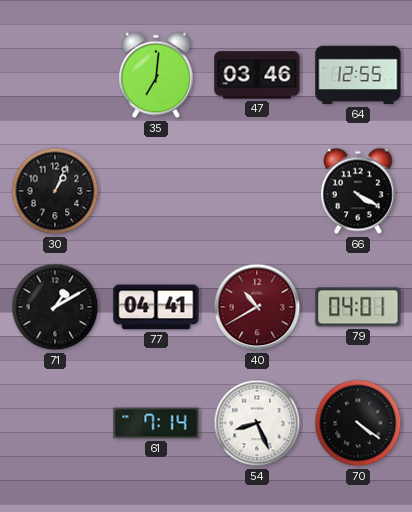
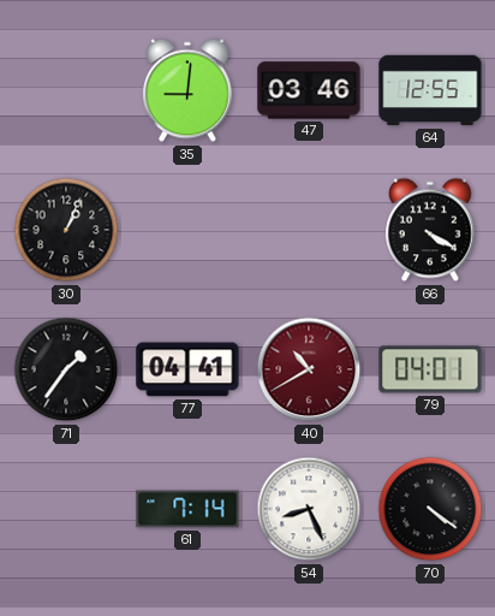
35: 7:01 -> 9:01
71: 1:10 -> 1:36
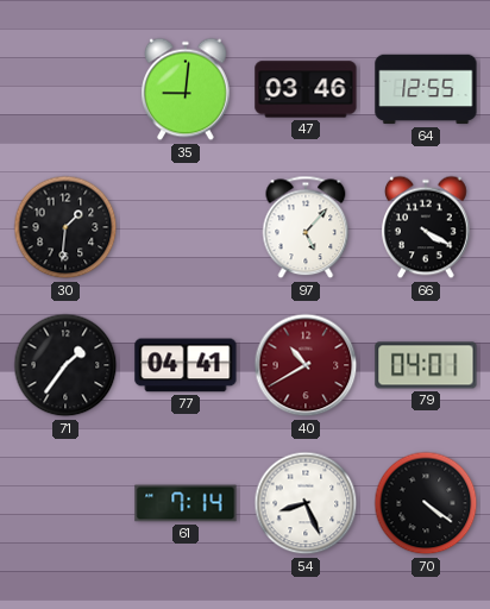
30: 1:04 -> 1:31
97: none -> 5:07
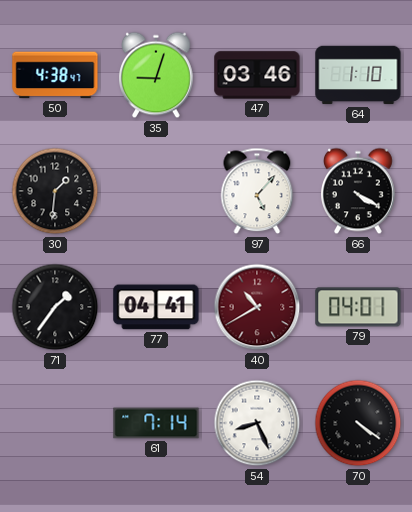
50: none -> 4:38
35: 9:01 -> 9:03
64: 12:55 -> 1:10
